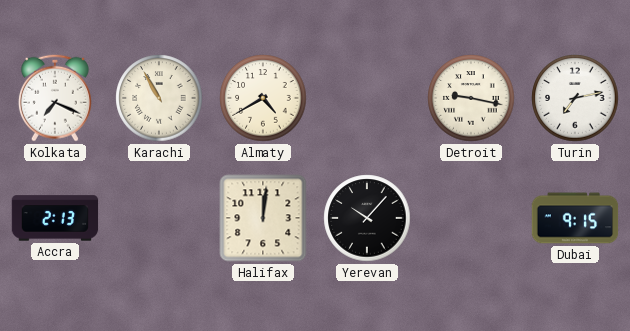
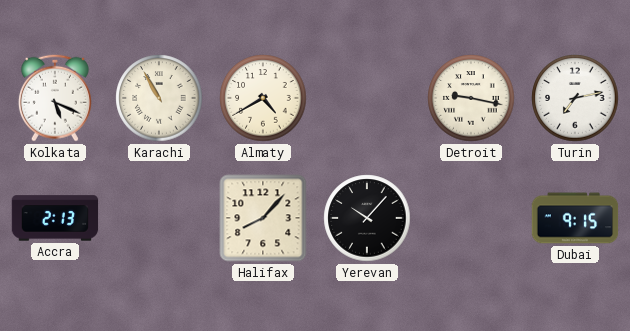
Kolkata: 7:19 -> 5:19
Halifax: 12:01 -> 8:07
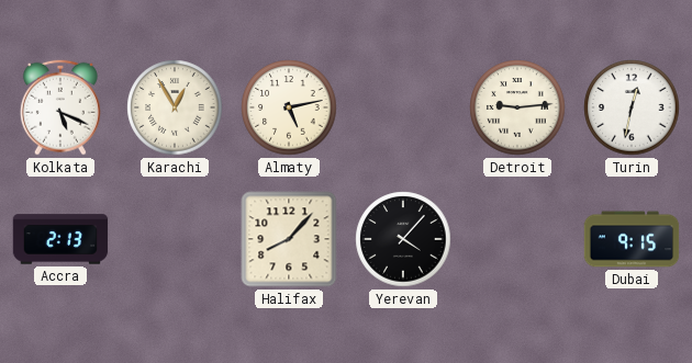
Karachi: 10:55 -> 12:55
Almaty: 4:40 -> 5:13
Detroit: 9:17 -> 9:14
Turin: 7:13 -> 12:32
Yerevan: 10:07 -> 4:07
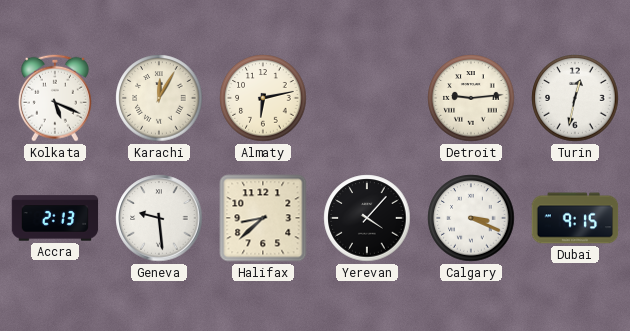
Karachi: 12:55 -> 12:05
Almaty: 5:13 -> 6:13
Geneva: none -> 9:29
Halifax: 8:07 -> 8:38
Calgary: none -> 3:19
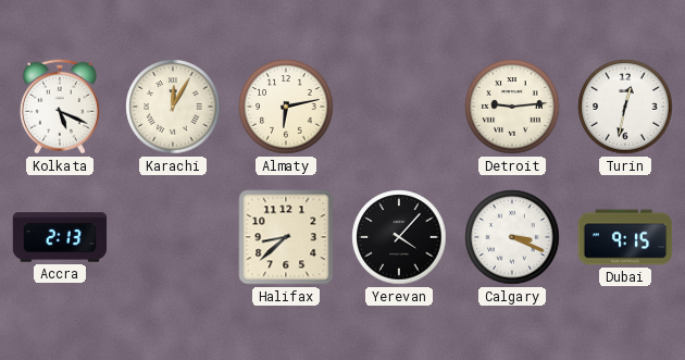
Geneva: 9:29 -> none
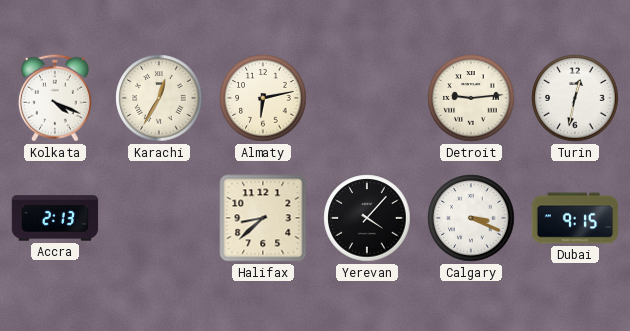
Kolkata: 5:19 -> 4:19
Karachi: 12:05 -> 12:35
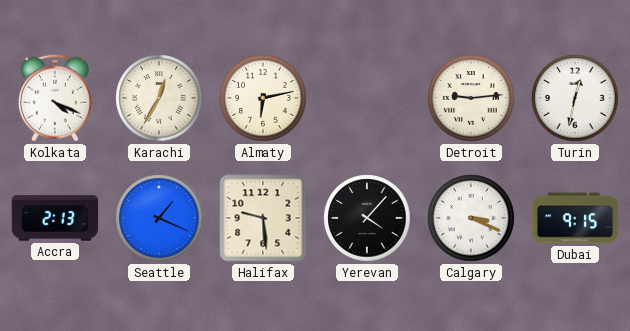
Seattle: none -> 1:19
Halifax: 8:38 -> 9:29
